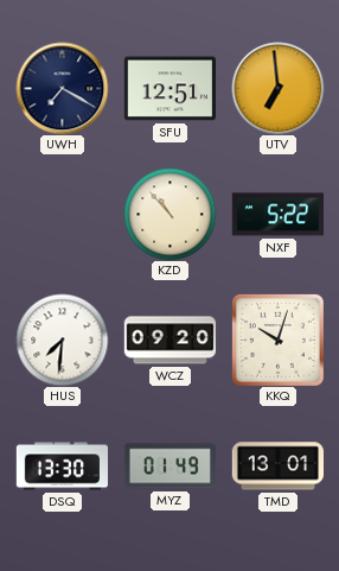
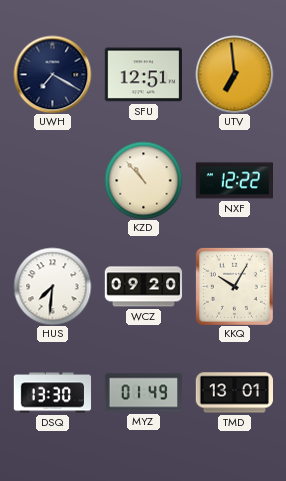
NXF: 5:22 -> 12:22
KKQ: 10:03 -> 10:05
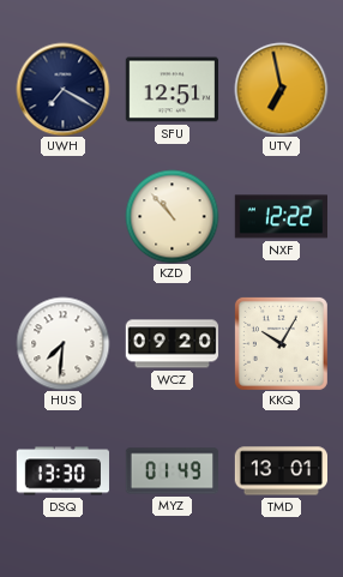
UTV: 6:59 -> 6:58
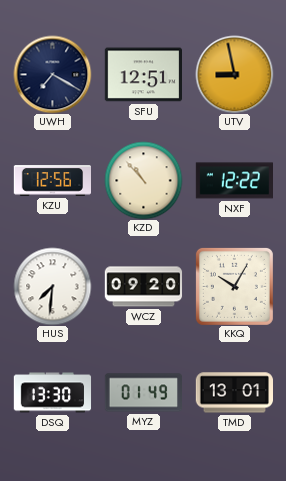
UTV: 6:58 -> 8:58
KZU: none -> 12:56
